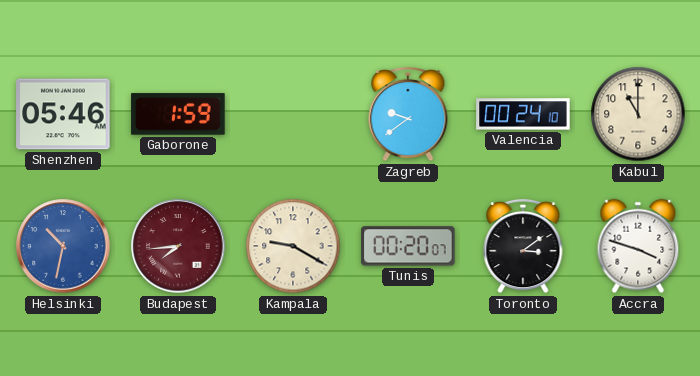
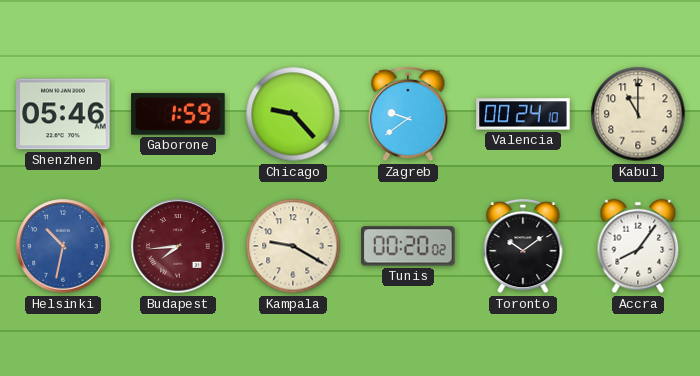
Chicago: none -> 9:23
Tunis: 00:20:07 -> 00:20:02
Toronto: 3:09 -> 10:09
Accra: 3:48 -> 8:06
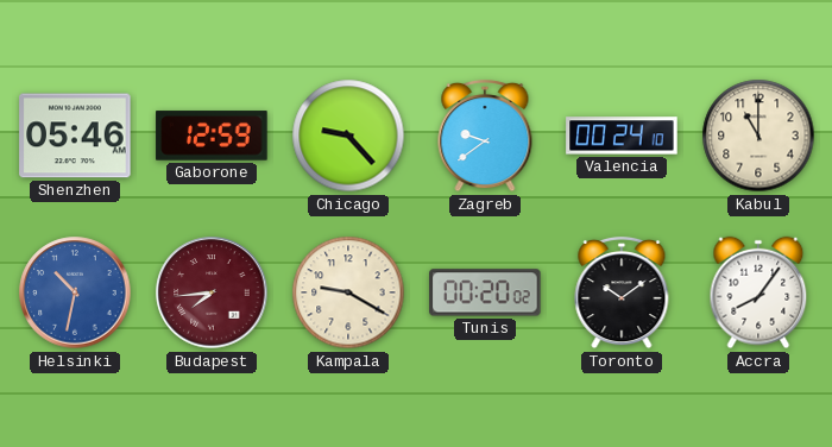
Gaborone: 1:59 -> 12:59
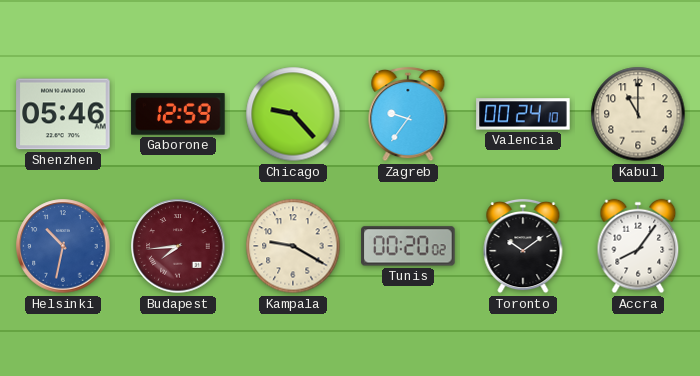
Zagreb: 9:39 -> 9:36
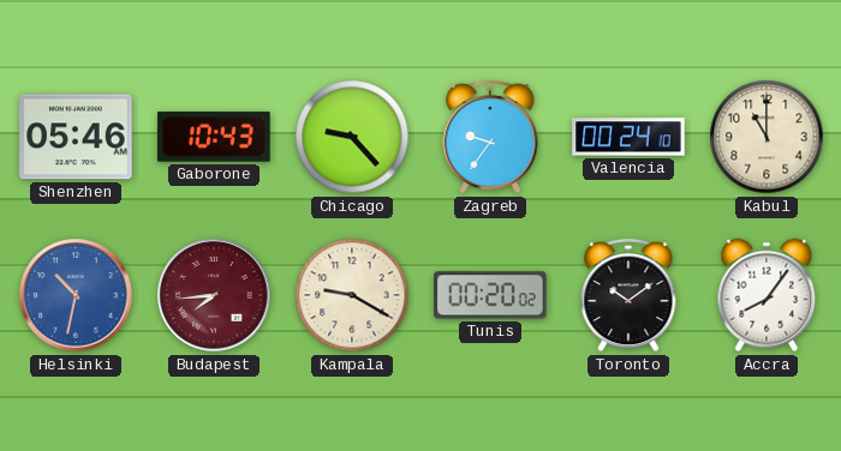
Gaborone: 12:59 -> 10:43
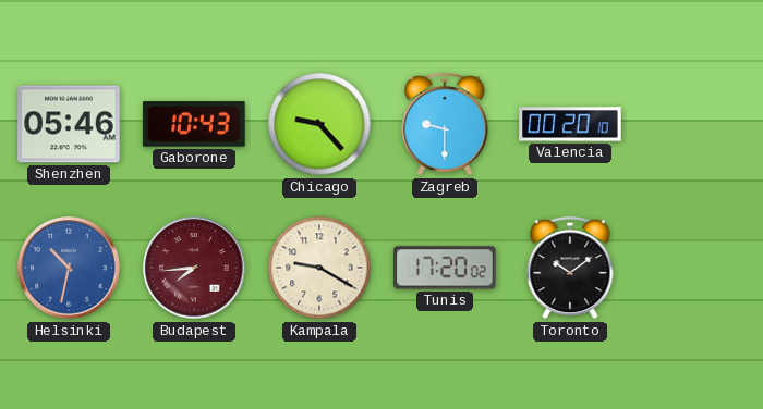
Zagreb: 9:36 -> 9:30
Valencia: 00:24 -> 00:20
Kabul: 11:00 -> none
Tunis: 00:20 -> 17:20
Accra: 8:06 -> none
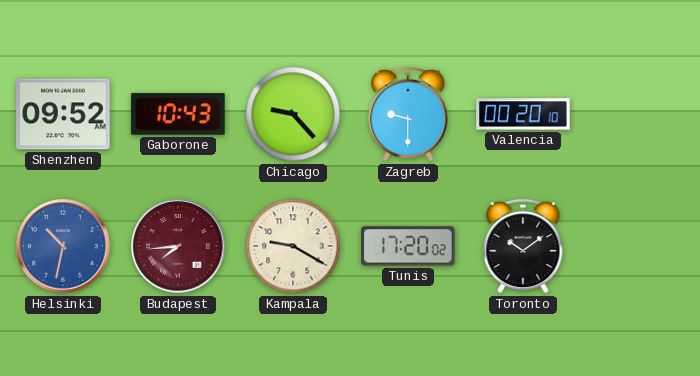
Shenzhen: 05:46 -> 09:52
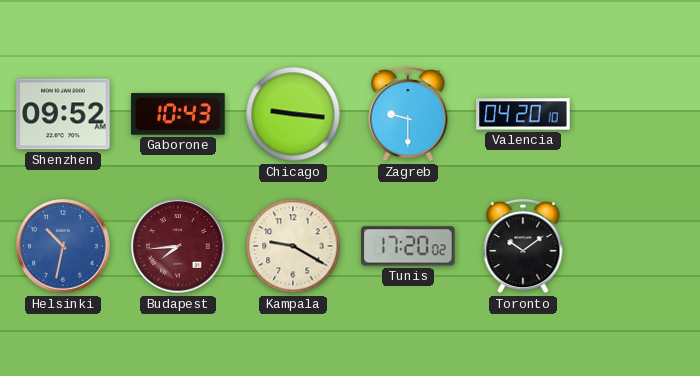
Chicago: 9:23 -> 9:16
Valencia: 00:20 -> 04:20
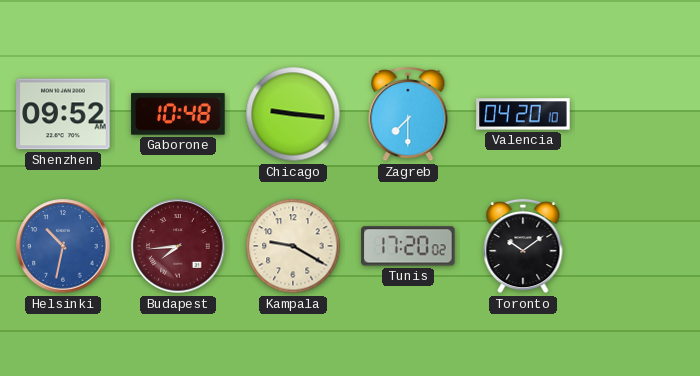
Gaborone: 10:43 -> 10:48
Zagreb: 9:30 -> 7:30
